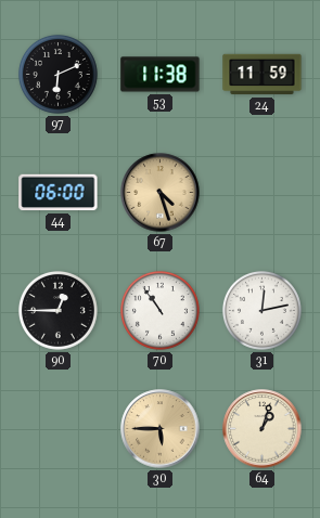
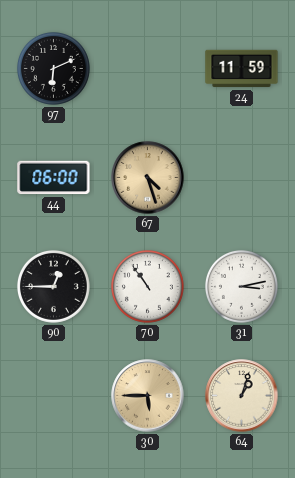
53: 11:38 -> none
31: 12:13 -> 3:13
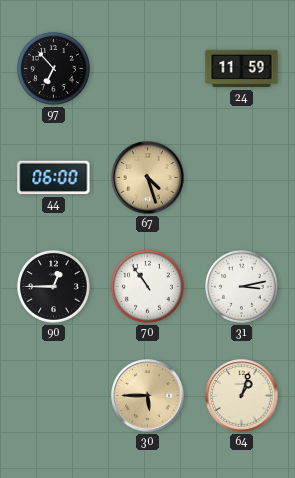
97: 6:11 -> 6:53
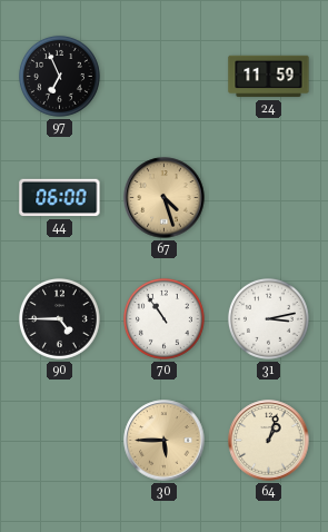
97: 6:53 -> 6:56
90: 12:45 -> 4:45
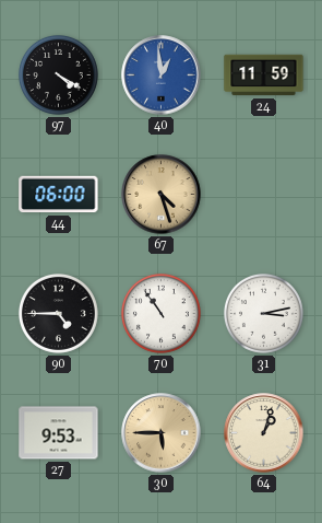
97: 6:56 -> 4:20
40: none -> 12:59
27: none -> 9:53
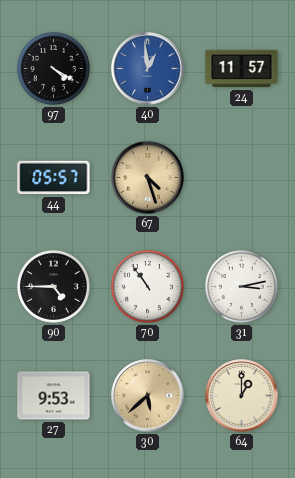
24: 11:59 -> 11:57
44: 06:00 -> 05:57
30: 5:45 -> 5:38
64: 1:03 -> 1:00
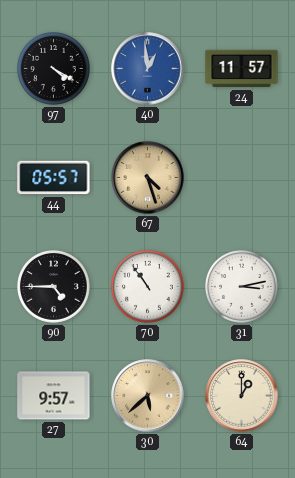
27: 9:53 -> 9:57
